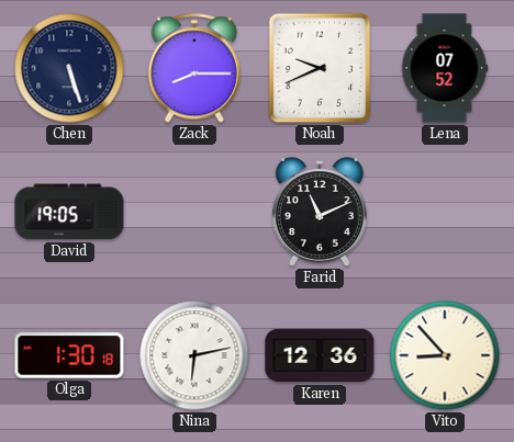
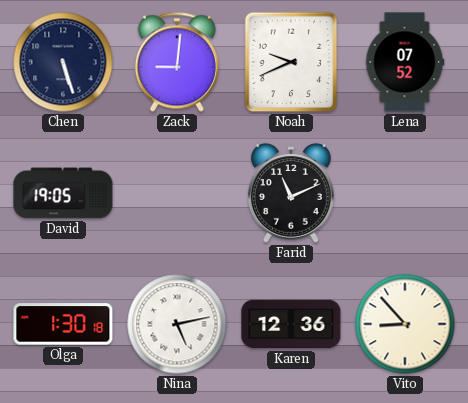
Zack: 8:15 -> 9:01
Nina: 6:13 -> 5:13
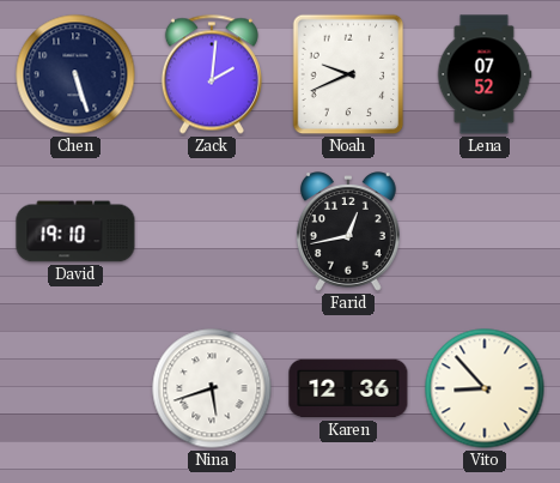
Zack: 9:01 -> 2:01
David: 19:05 -> 19:10
Farid: 11:11 -> 12:43
Olga: 1:30 -> none
Nina: 5:13 -> 5:42
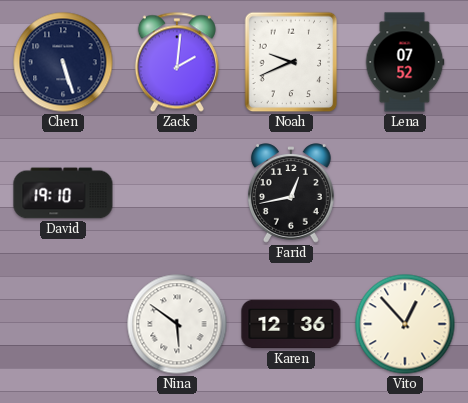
Nina: 5:42 -> 5:51
Vito: 8:53 -> 12:53
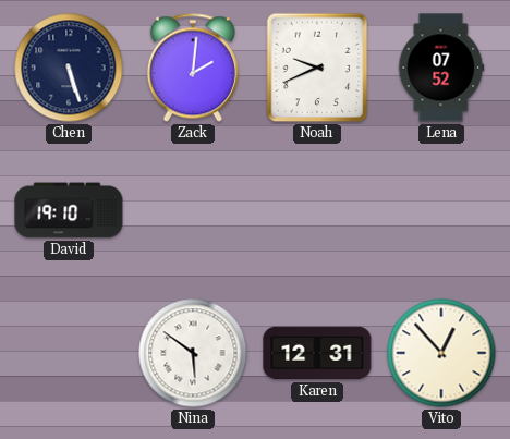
Farid: 12:43 -> none
Karen: 12:36 -> 12:31
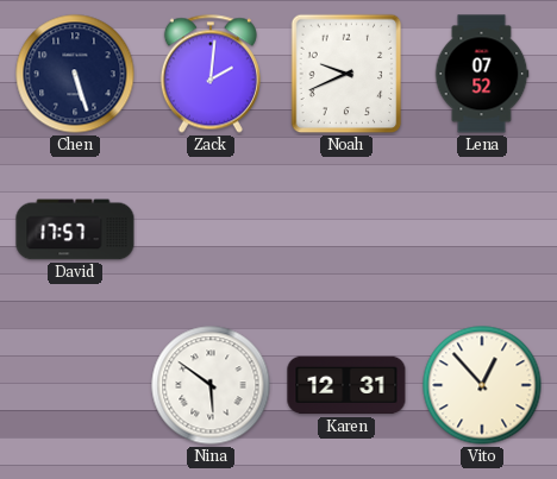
David: 19:10 -> 17:57
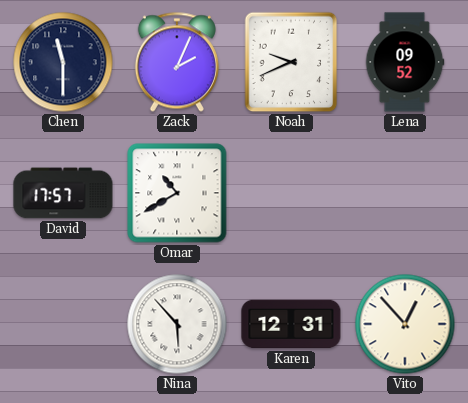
Chen: 5:27 -> 11:30
Zack: 2:01 -> 2:04
Lena: 07:52 -> 09:52
Omar: none -> 10:40
Nina: 5:51 -> 5:53
